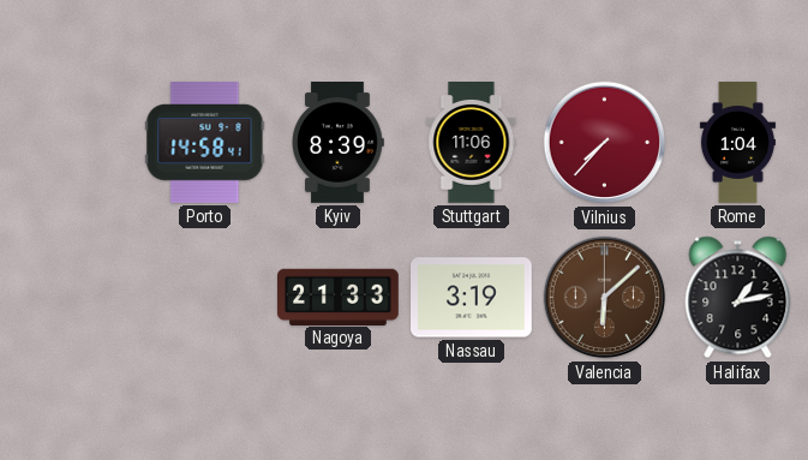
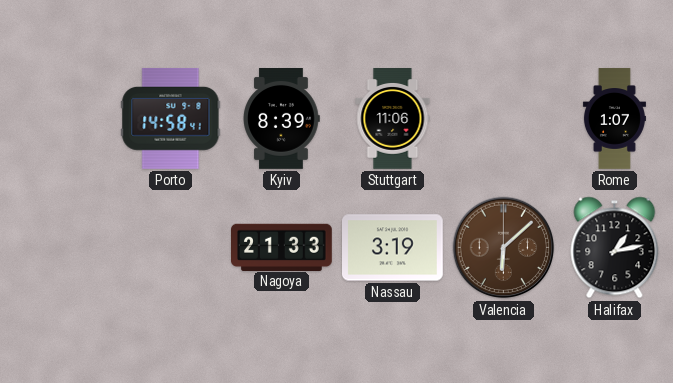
Vilnius: 7:37 -> none
Rome: 1:04 -> 1:07
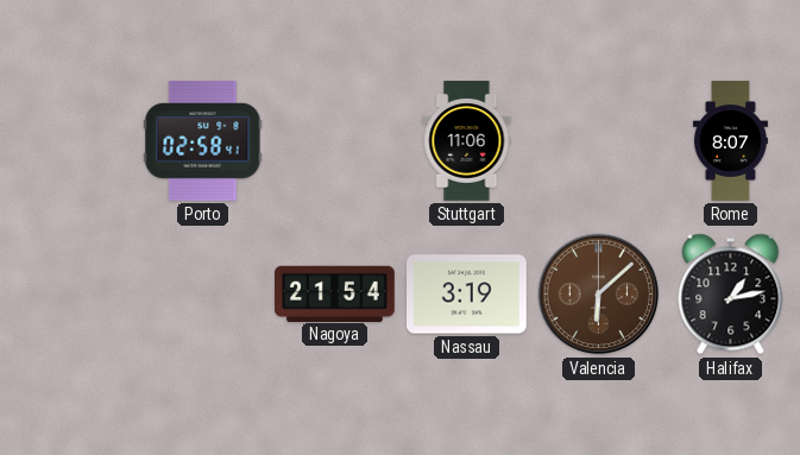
Porto: 14:58 -> 02:58
Kyiv: 8:39 -> none
Rome: 1:07 -> 8:07
Nagoya: 21:33 -> 21:54
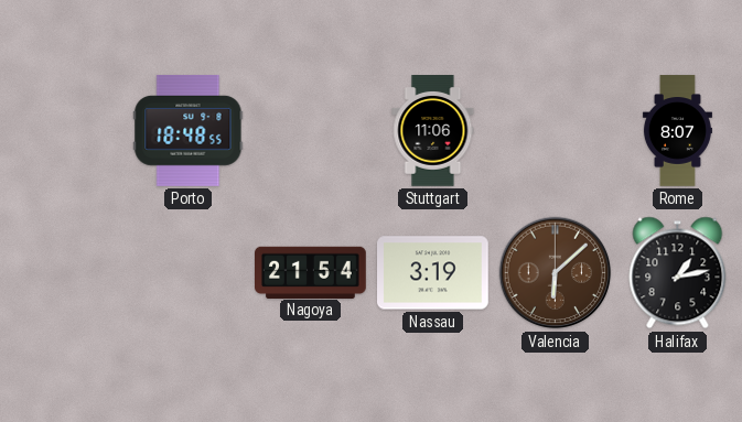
Porto: 02:58 -> 18:48
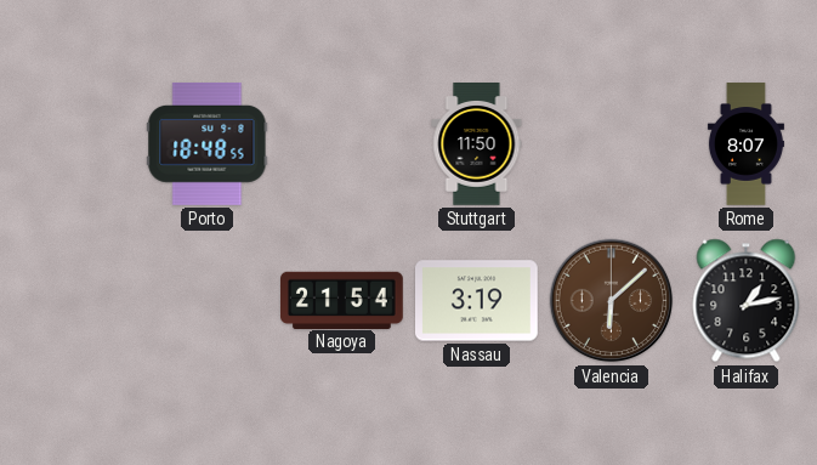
Stuttgart: 11:06 -> 11:50
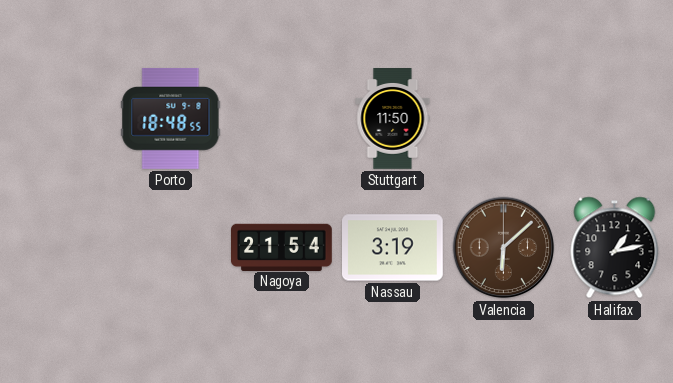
Rome: 8:07 -> none
